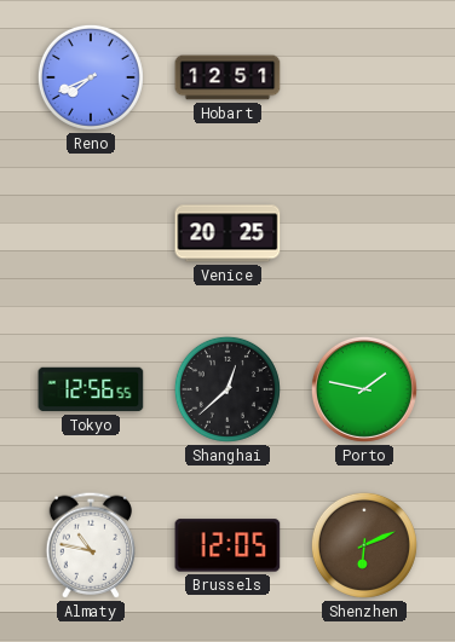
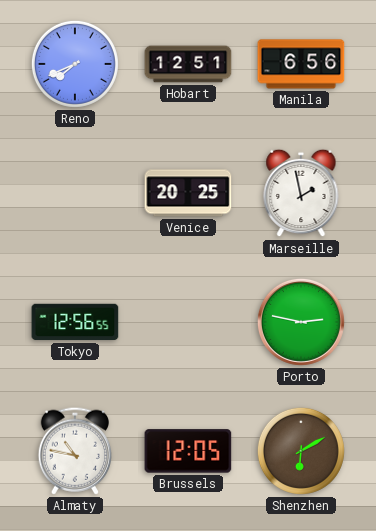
Manila: none -> 6:56
Marseille: none -> 1:58
Shanghai: 12:38 -> none
Porto: 1:47 -> 2:47
Shenzhen: 6:11 -> 6:10
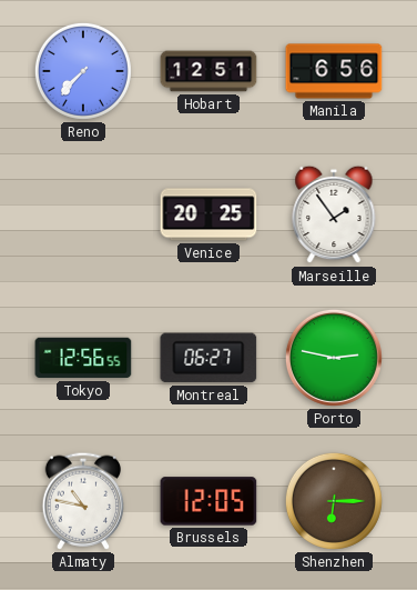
Reno: 7:41 -> 7:37
Marseille: 1:58 -> 1:54
Montreal: none -> 06:27
Shenzhen: 6:10 -> 6:15
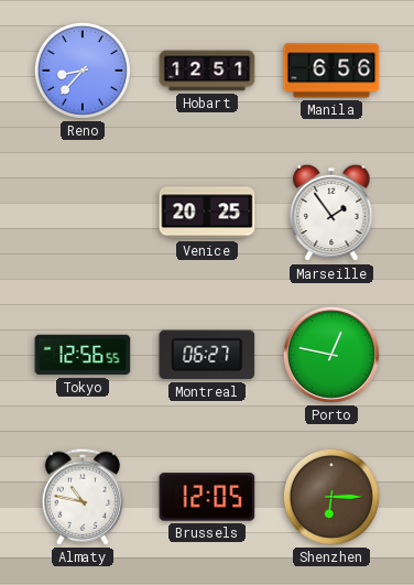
Reno: 7:37 -> 8:37
Porto: 2:47 -> 12:47
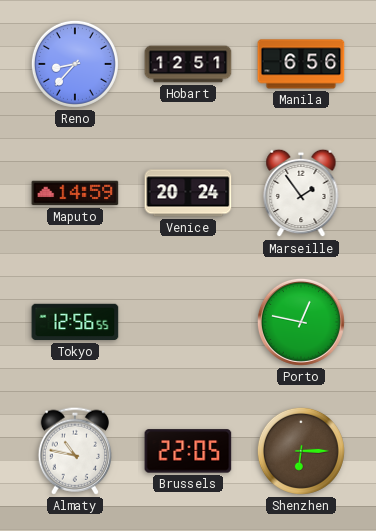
Maputo: none -> 14:59
Venice: 20:25 -> 20:24
Montreal: 06:27 -> none
Brussels: 12:05 -> 22:05
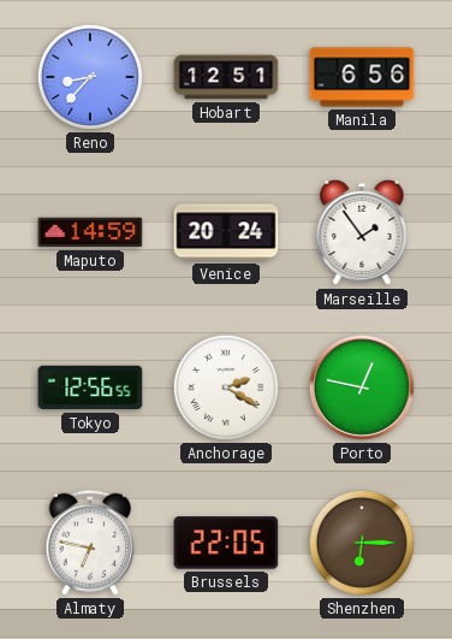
Anchorage: none -> 2:20
Almaty: 10:47 -> 6:47
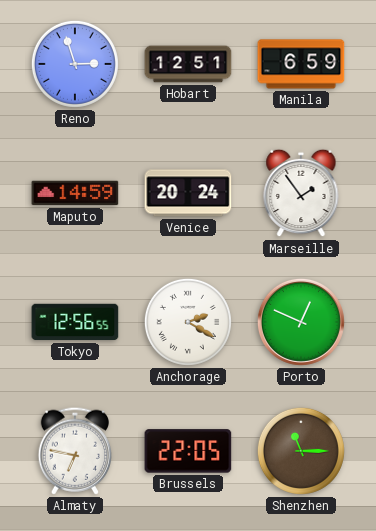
Reno: 8:37 -> 2:57
Manila: 6:56 -> 6:59
Porto: 12:47 -> 12:49
Shenzhen: 6:15 -> 11:15
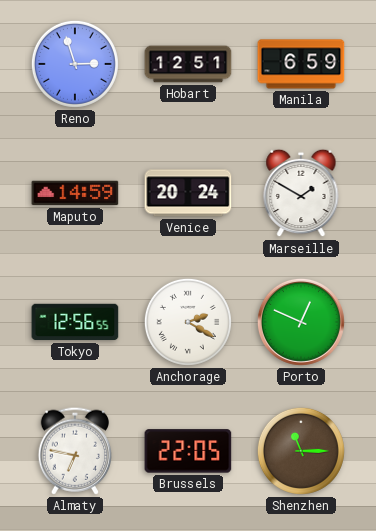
Marseille: 1:54 -> 1:50
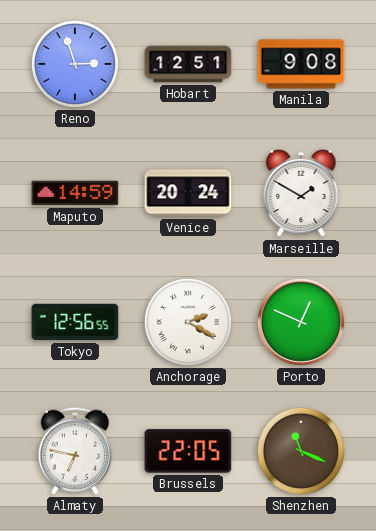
Manila: 6:59 -> 9:08
Shenzhen: 11:15 -> 11:19
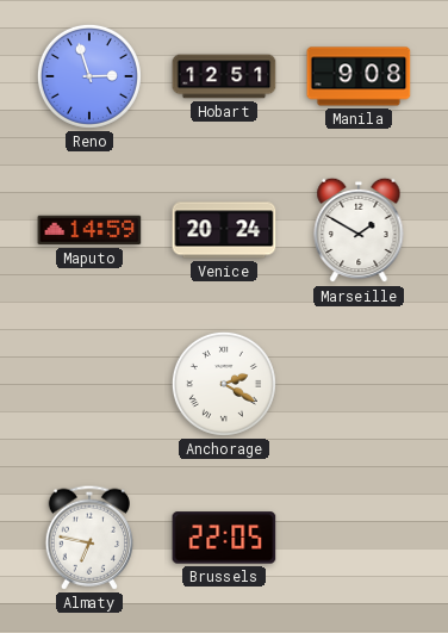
Tokyo: 12:56 -> none
Porto: 12:49 -> none
Shenzhen: 11:19 -> none
